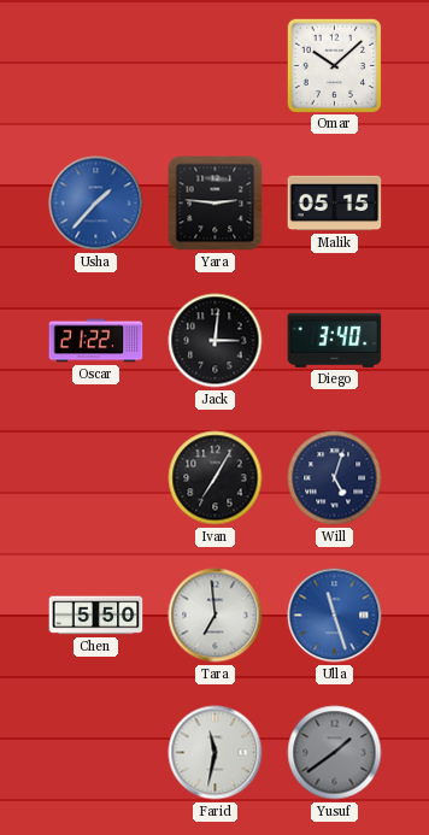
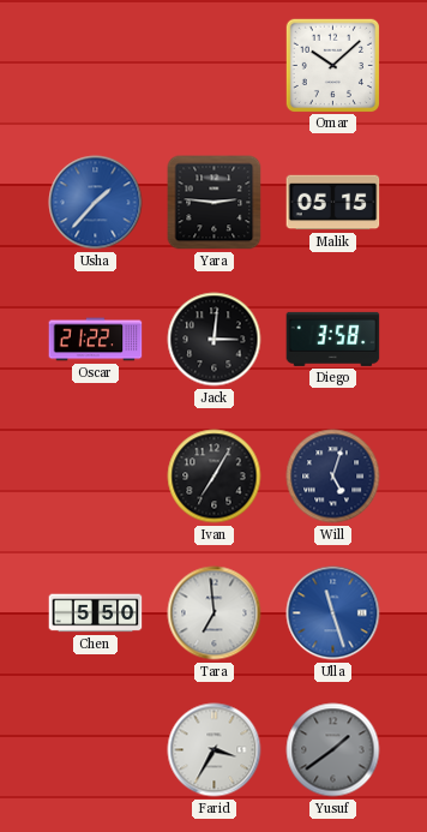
Diego: 3:40 -> 3:58
Farid: 11:32 -> 3:35
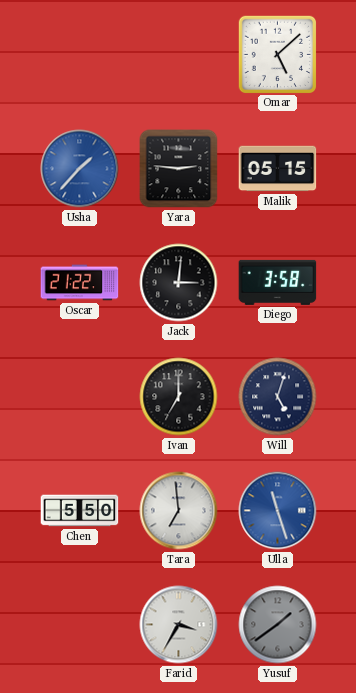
Omar: 10:08 -> 5:08
Ivan: 7:05 -> 7:00
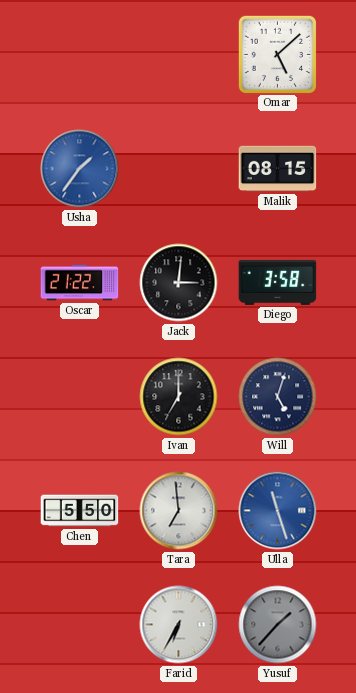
Usha: 1:37 -> 1:36
Yara: 2:46 -> none
Malik: 05:15 -> 08:15
Farid: 3:35 -> 6:35
Yusuf: 1:39 -> 1:37
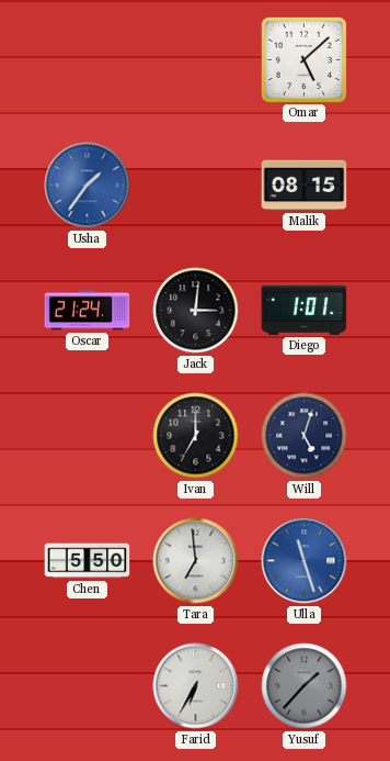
Oscar: 21:22 -> 21:24
Diego: 3:58 -> 1:01
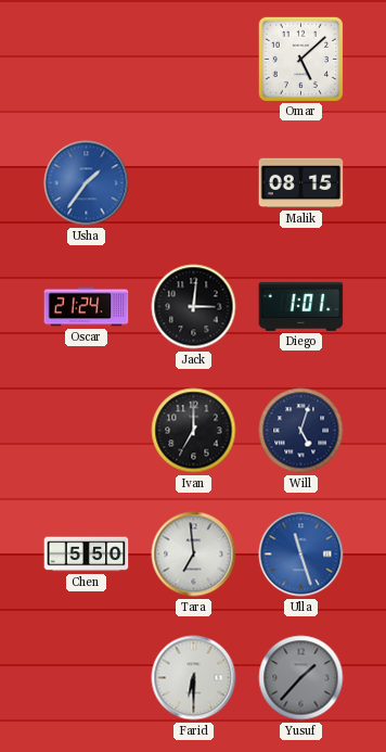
Farid: 6:35 -> 6:30
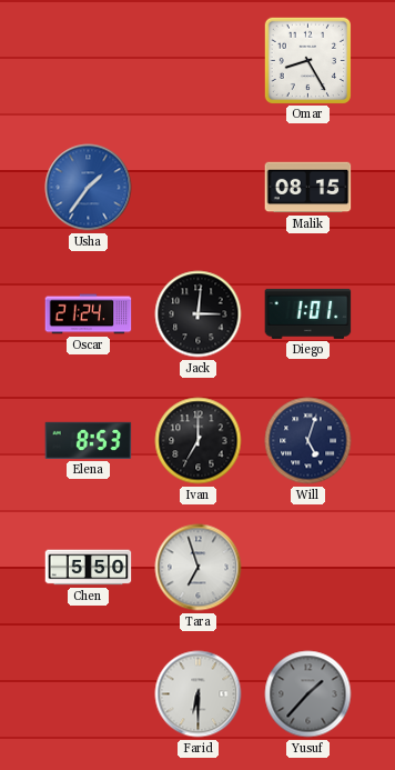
Omar: 5:08 -> 8:25
Elena: none -> 8:53
Tara: 6:59 -> 6:57
Ulla: 11:27 -> none
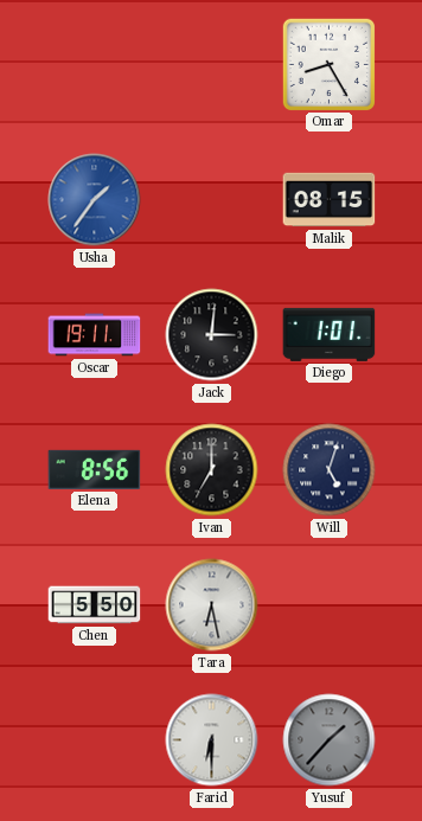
Oscar: 21:24 -> 19:11
Elena: 8:53 -> 8:56
Tara: 6:57 -> 6:28
